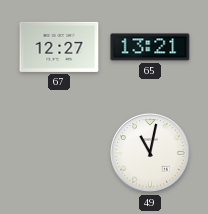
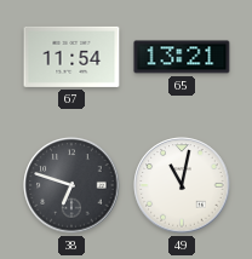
67: 12:27 -> 11:54
38: none -> 6:48
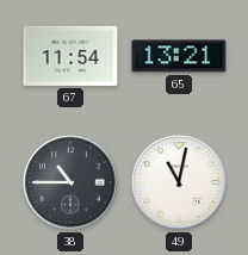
38: 6:48 -> 10:45
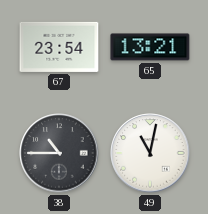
67: 11:54 -> 23:54
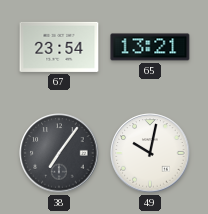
38: 10:45 -> 7:06
49: 11:02 -> 10:02
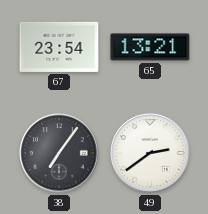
49: 10:02 -> 2:39
